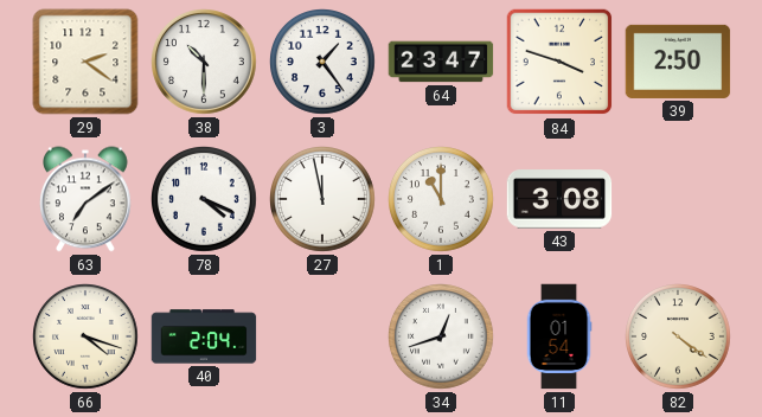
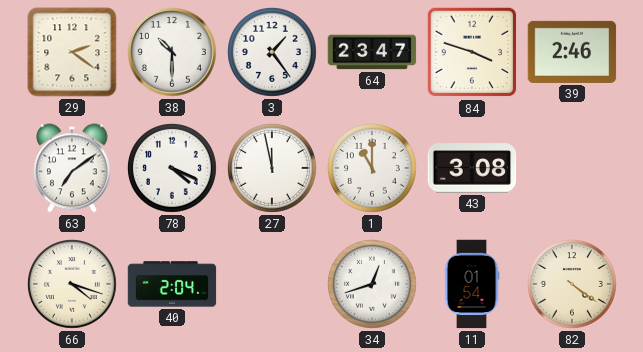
39: 2:50 -> 2:46
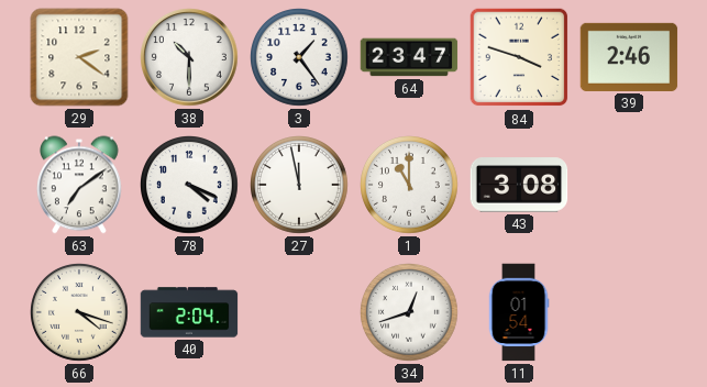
82: 4:21 -> none
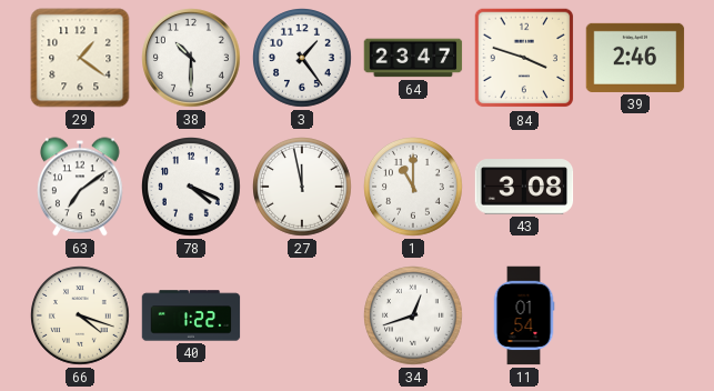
29: 2:21 -> 1:21
40: 2:04 -> 1:22
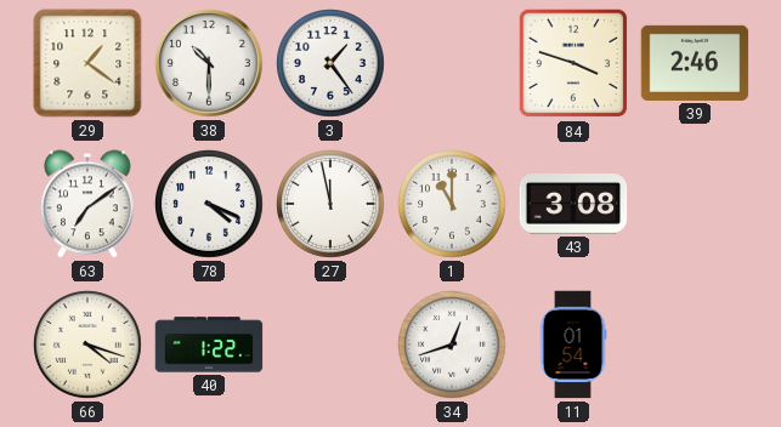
64: 23:47 -> none
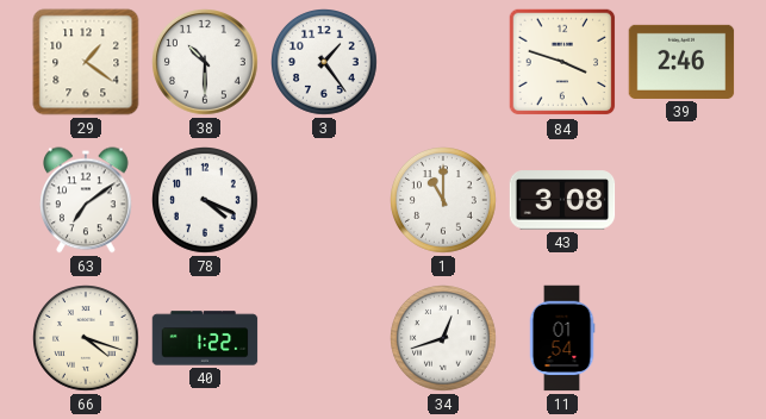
27: 11:58 -> none
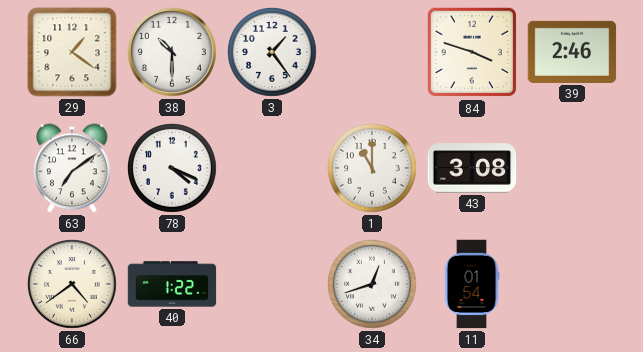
66: 4:18 -> 4:39
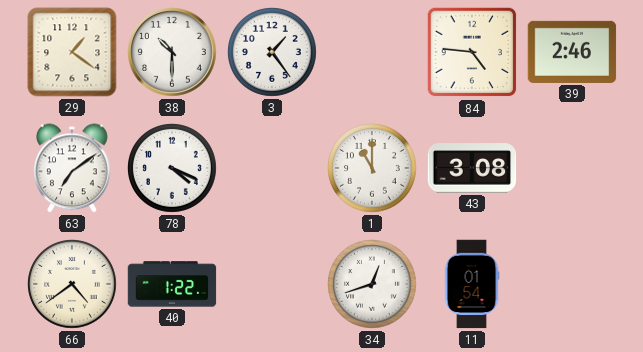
84: 3:48 -> 4:46
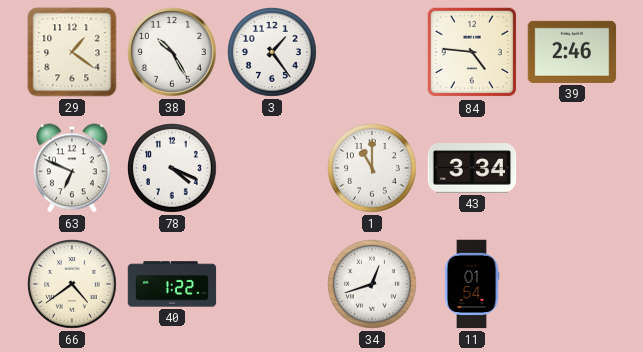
38: 10:30 -> 10:25
63: 7:09 -> 6:49
43: 3:08 -> 3:34
